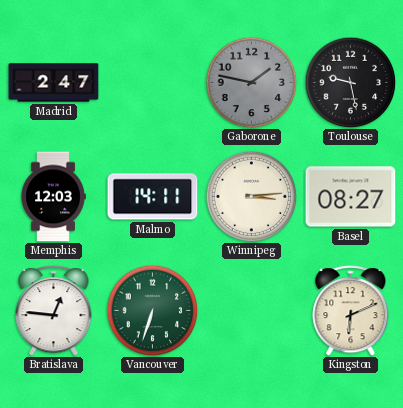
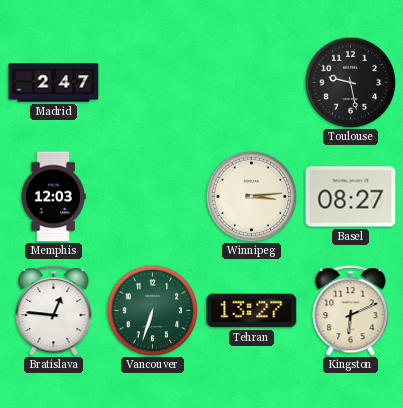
Gaborone: 1:47 -> none
Malmo: 14:11 -> none
Tehran: none -> 13:27
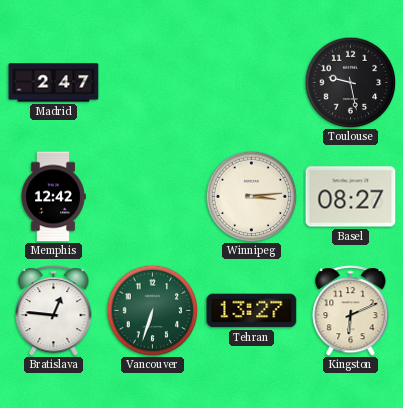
Memphis: 12:03 -> 12:42
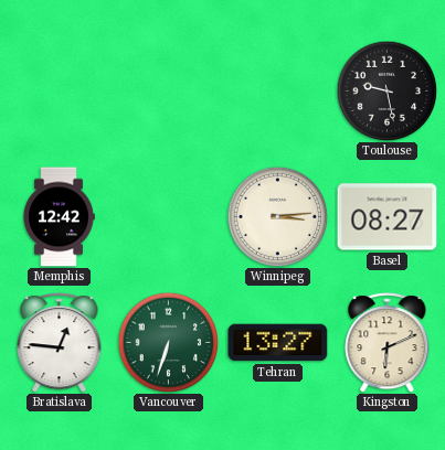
Madrid: 2:47 -> none
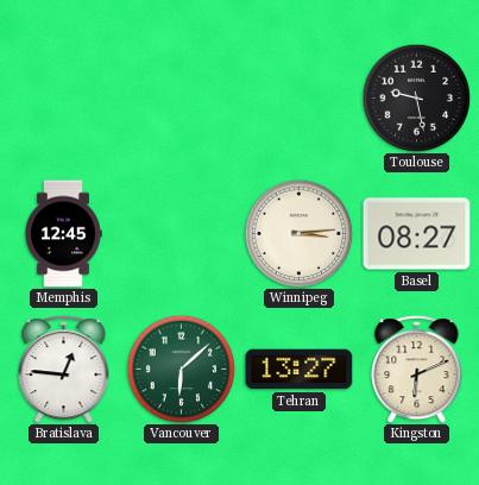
Memphis: 12:42 -> 12:45
Vancouver: 6:33 -> 6:08
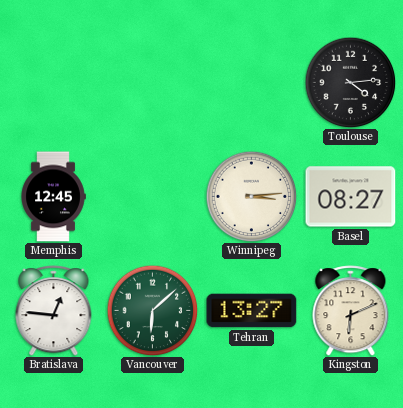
Toulouse: 9:28 -> 4:14
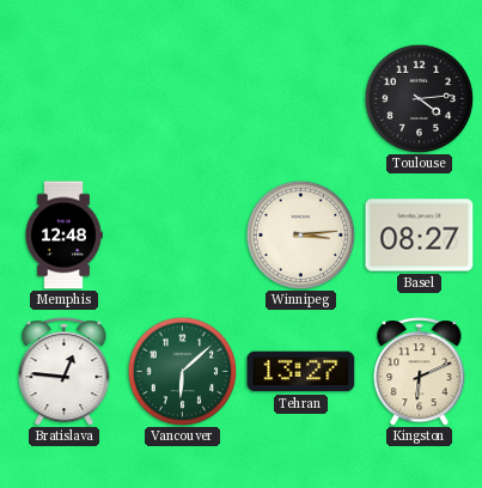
Memphis: 12:45 -> 12:48
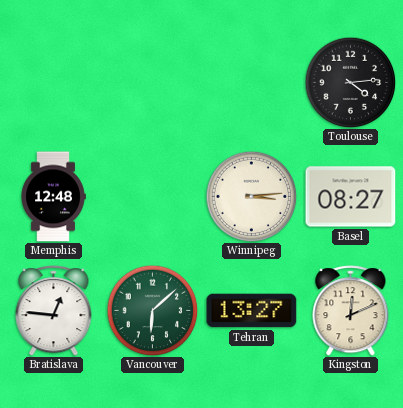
Kingston: 6:11 -> 12:11
